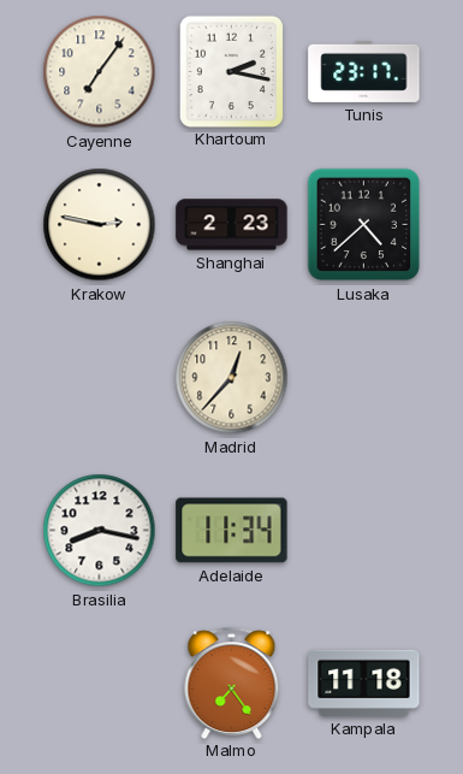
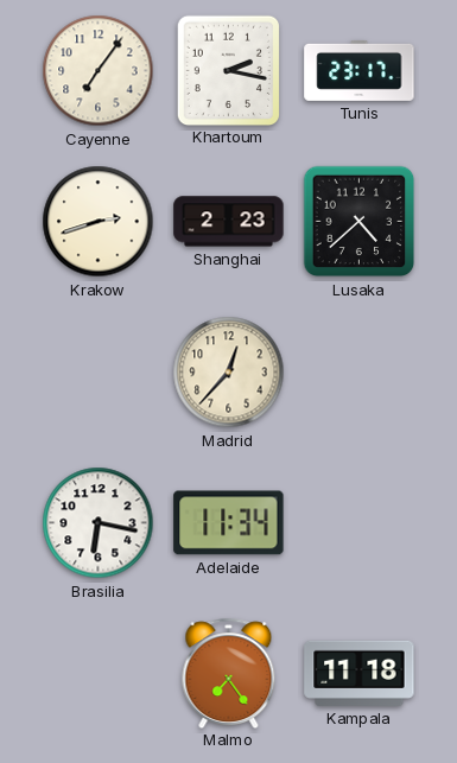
Krakow: 2:47 -> 2:42
Brasilia: 8:17 -> 6:17
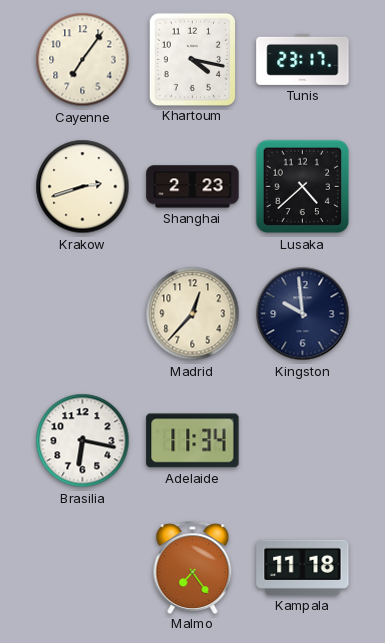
Khartoum: 2:17 -> 4:17
Kingston: none -> 9:59
